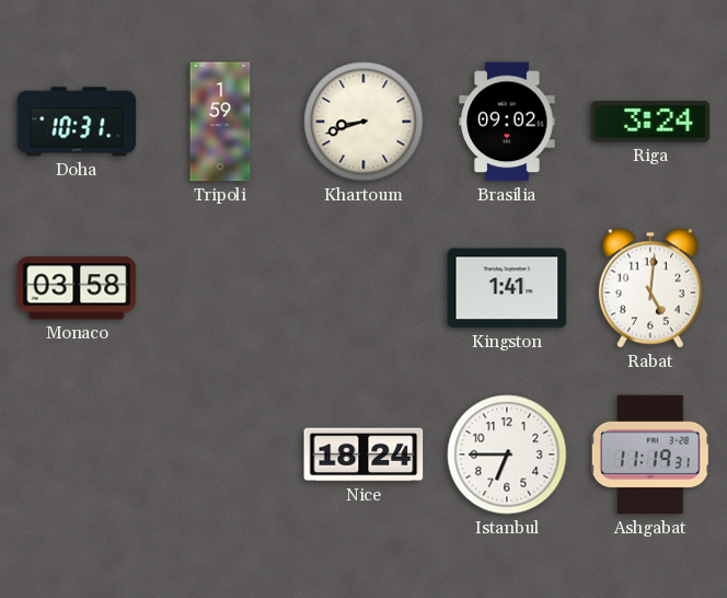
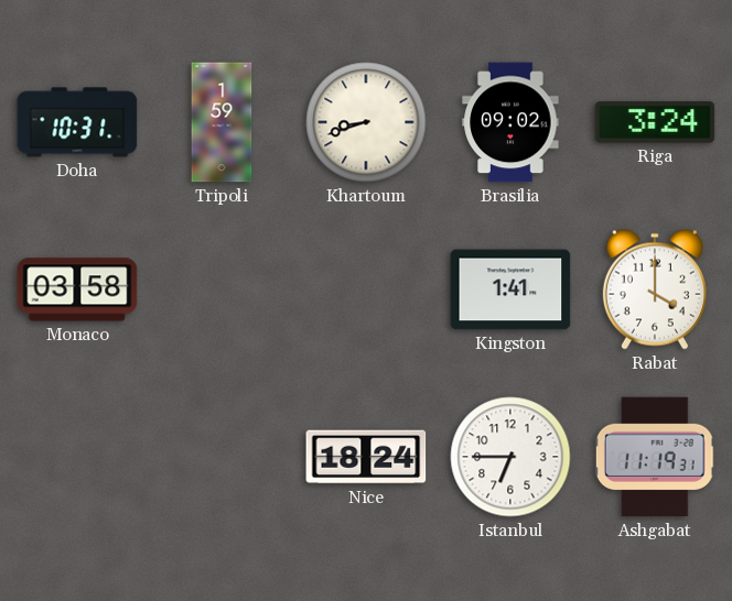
Rabat: 5:01 -> 4:00
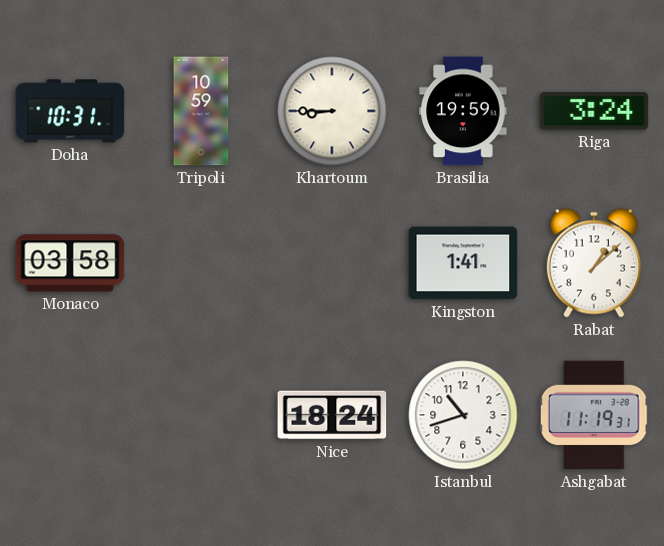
Tripoli: 1:59 -> 10:59
Khartoum: 8:42 -> 8:45
Brasilia: 09:02 -> 19:59
Rabat: 4:00 -> 1:08
Istanbul: 6:45 -> 10:42
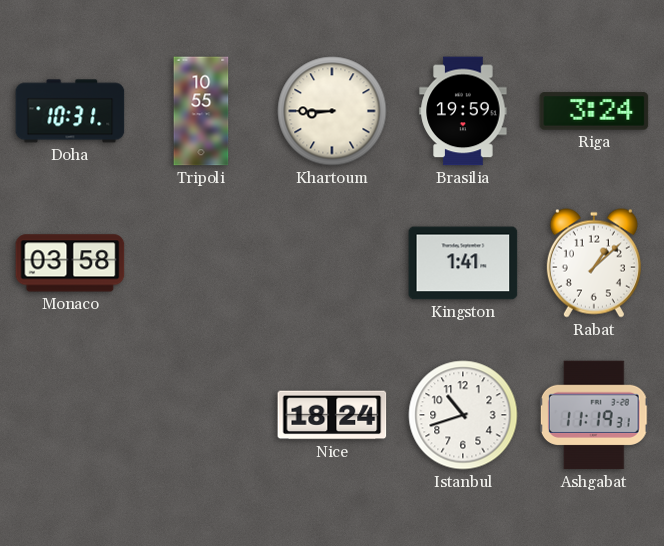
Tripoli: 10:59 -> 10:55
